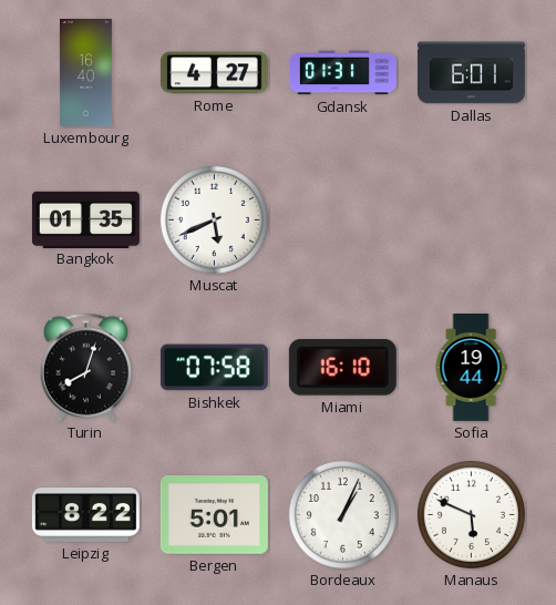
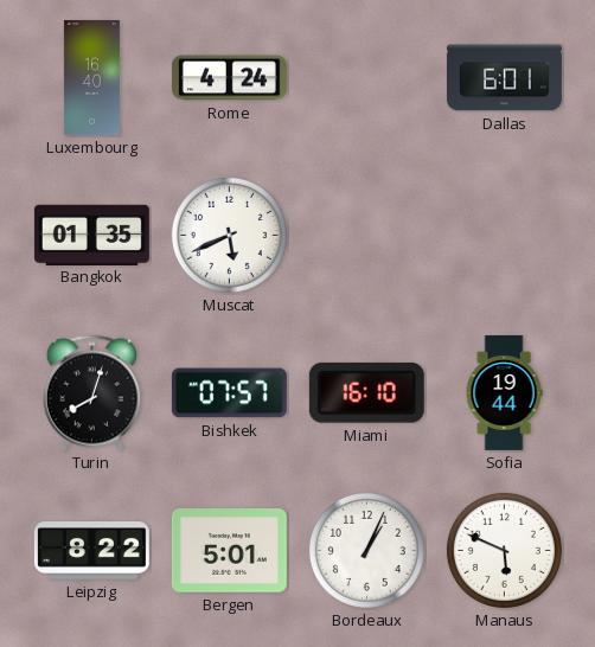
Rome: 4:27 -> 4:24
Gdansk: 01:31 -> none
Bishkek: 07:58 -> 07:57
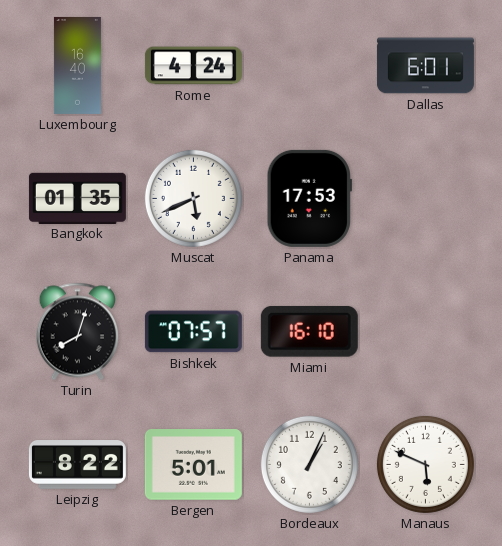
Panama: none -> 17:53
Sofia: 19:44 -> none
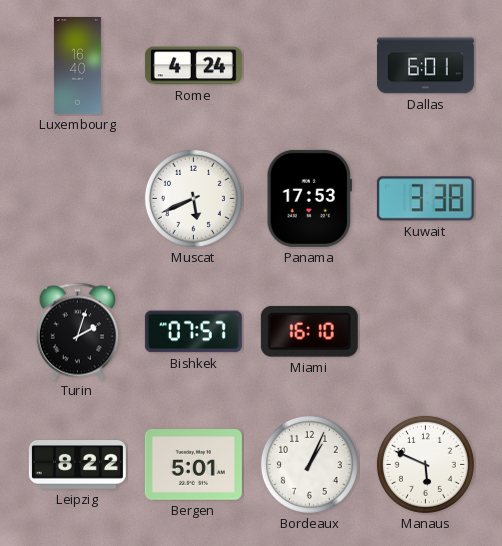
Bangkok: 01:35 -> none
Kuwait: none -> 3:38
Turin: 8:03 -> 2:03
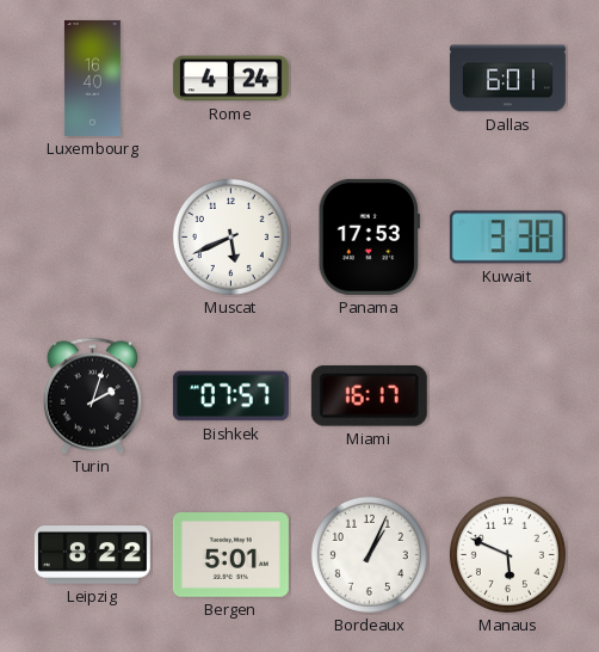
Miami: 16:10 -> 16:17
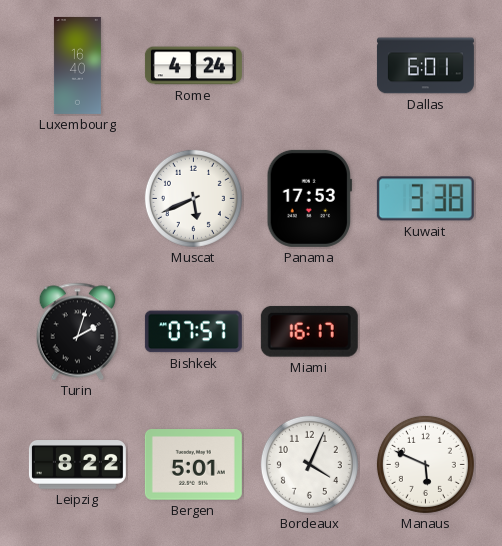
Bordeaux: 1:04 -> 4:04
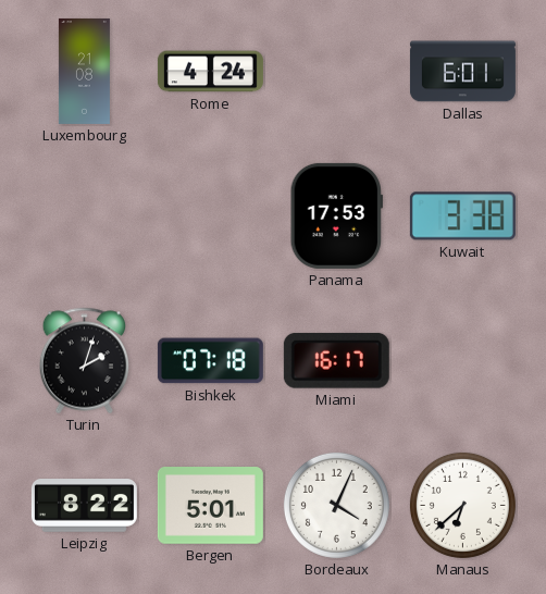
Luxembourg: 16:40 -> 21:08
Muscat: 5:41 -> none
Bishkek: 07:57 -> 07:18
Manaus: 5:49 -> 6:38
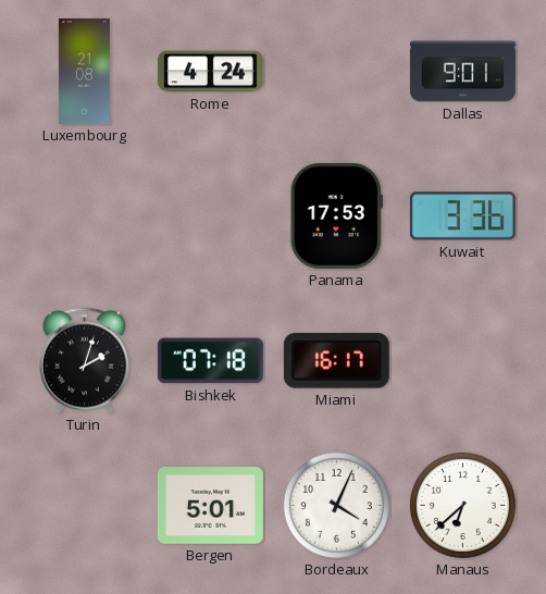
Dallas: 6:01 -> 9:01
Kuwait: 3:38 -> 3:36
Leipzig: 8:22 -> none
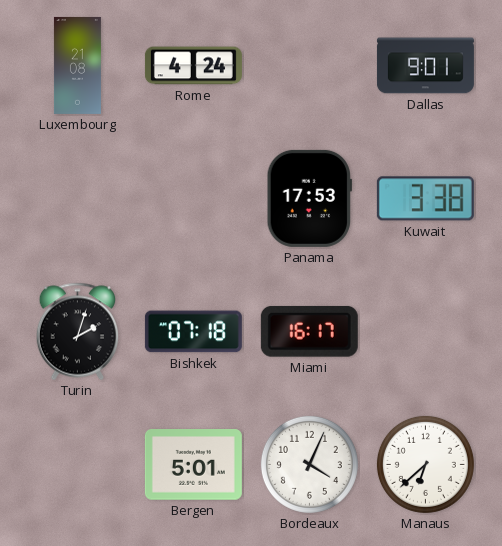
Kuwait: 3:36 -> 3:38
